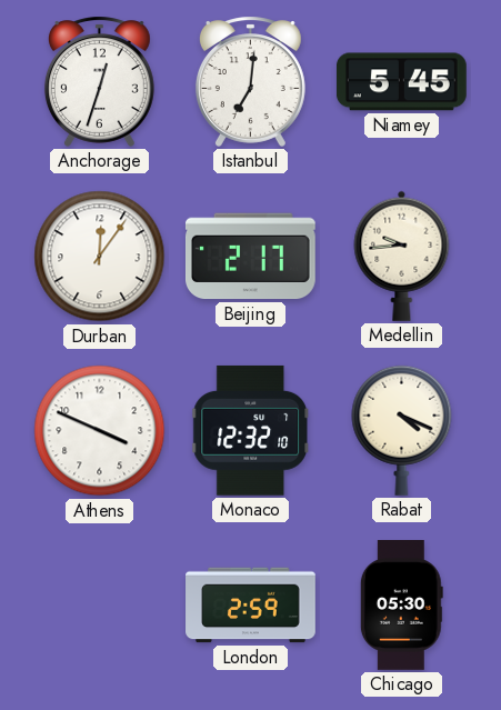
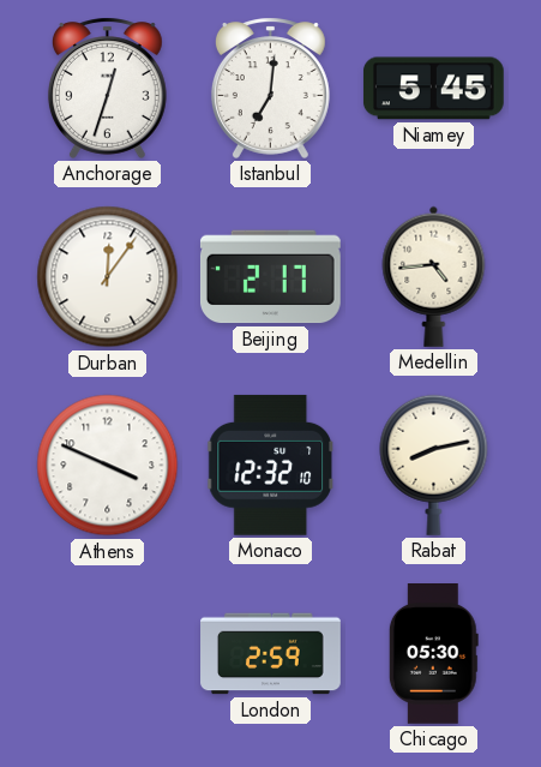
Medellin: 9:44 -> 4:44
Rabat: 4:19 -> 8:13
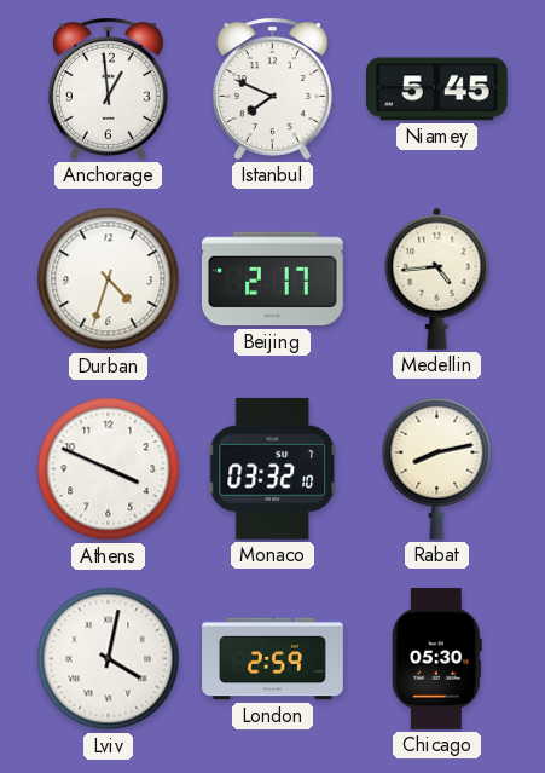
Anchorage: 12:33 -> 12:59
Istanbul: 7:01 -> 7:49
Durban: 12:06 -> 4:33
Monaco: 12:32 -> 03:32
Lviv: none -> 4:02
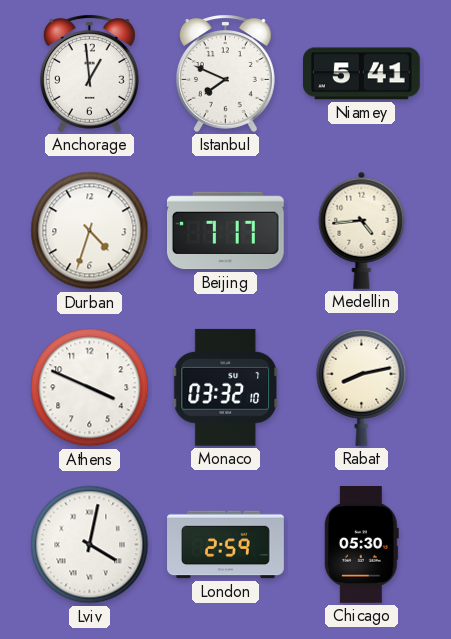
Niamey: 5:45 -> 5:41
Beijing: 2:17 -> 7:17
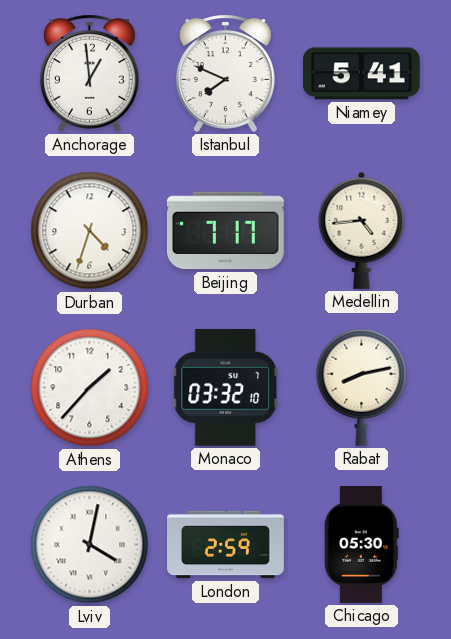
Athens: 3:49 -> 1:37
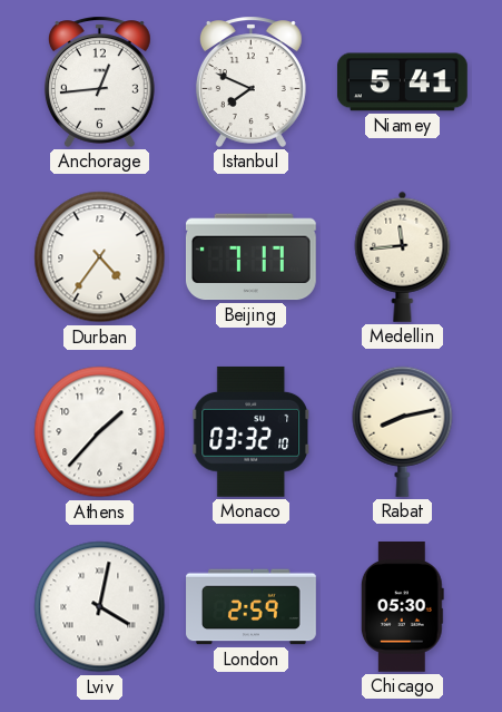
Anchorage: 12:59 -> 12:44
Durban: 4:33 -> 4:36
Medellin: 4:44 -> 11:44
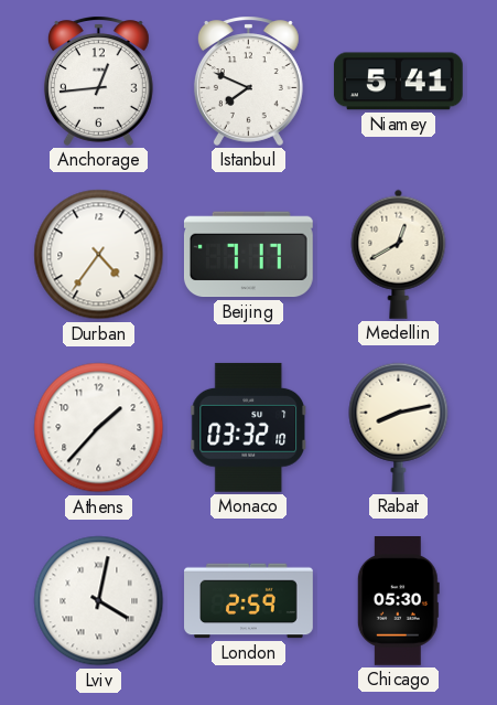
Medellin: 11:44 -> 12:40
